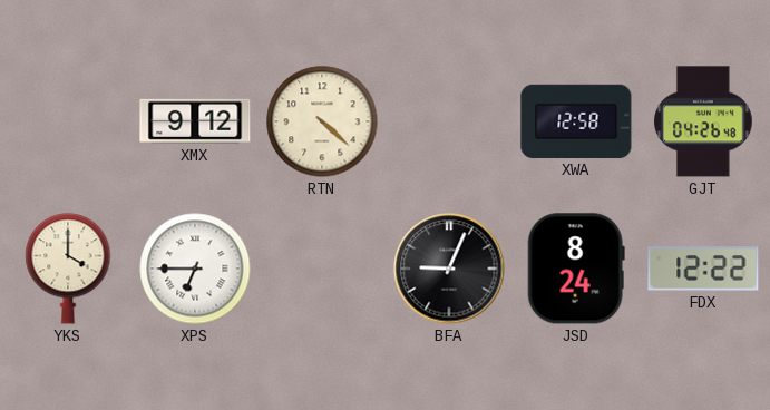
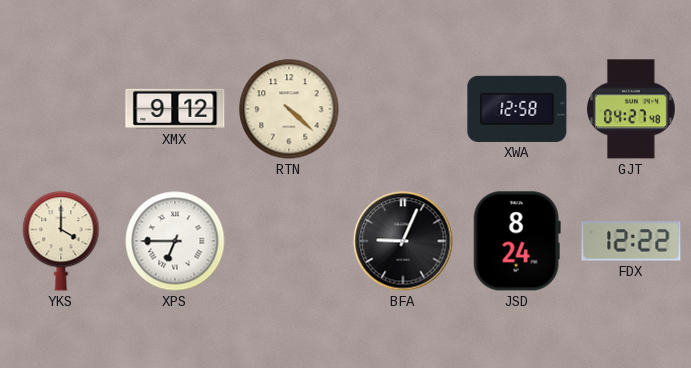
GJT: 04:26 -> 04:27
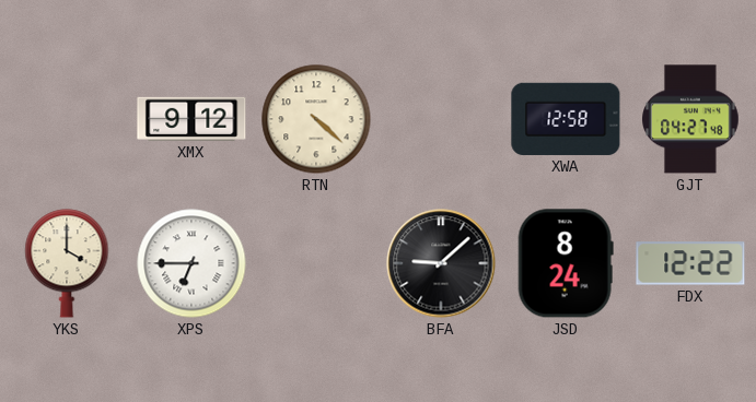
BFA: 9:04 -> 9:08
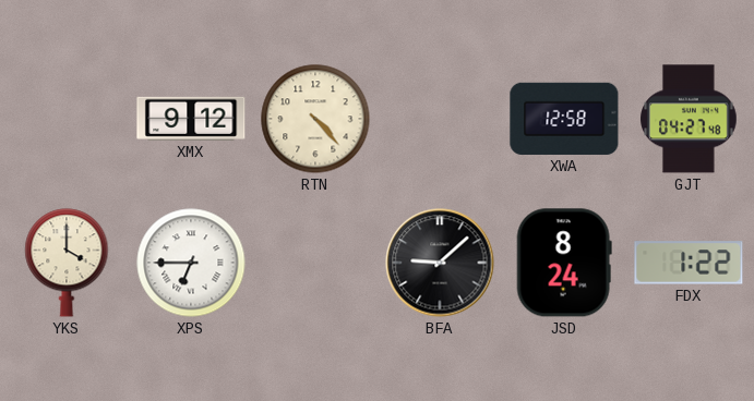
RTN: 4:22 -> 4:23
FDX: 12:22 -> 1:22
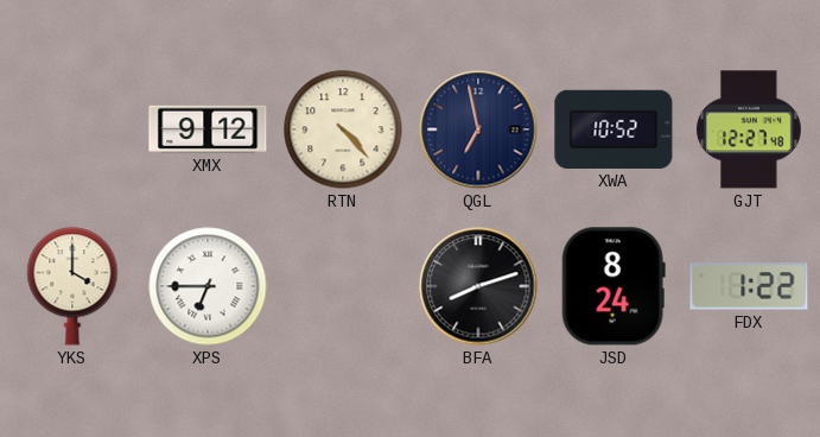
QGL: none -> 6:58
XWA: 12:58 -> 10:52
GJT: 04:27 -> 12:27
BFA: 9:08 -> 8:12
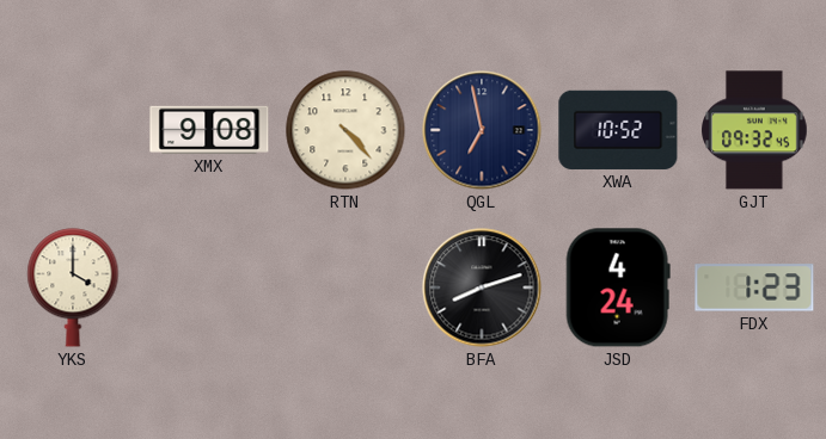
XMX: 9:12 -> 9:08
GJT: 12:27 -> 09:32
XPS: 6:45 -> none
JSD: 8:24 -> 4:24
FDX: 1:22 -> 1:23
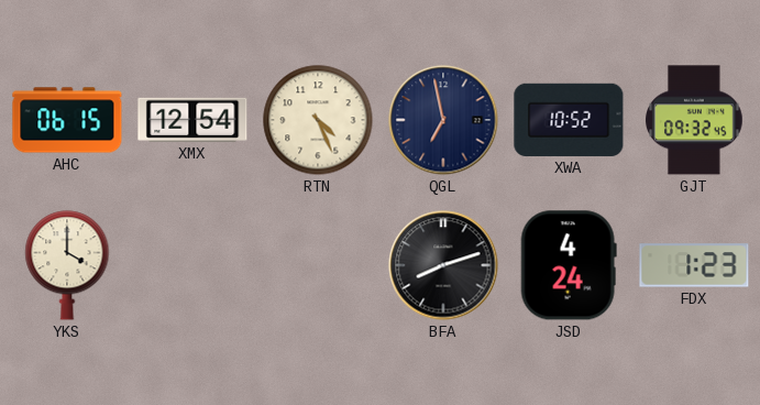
AHC: none -> 06:15
XMX: 9:08 -> 12:54
RTN: 4:23 -> 4:26
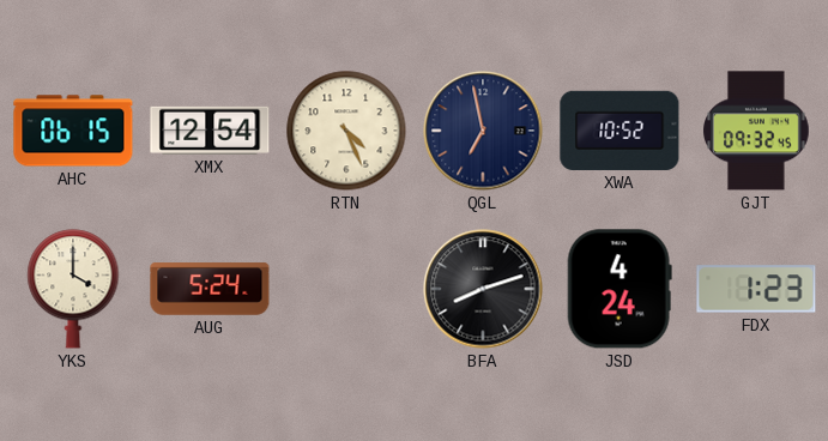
AUG: none -> 5:24
